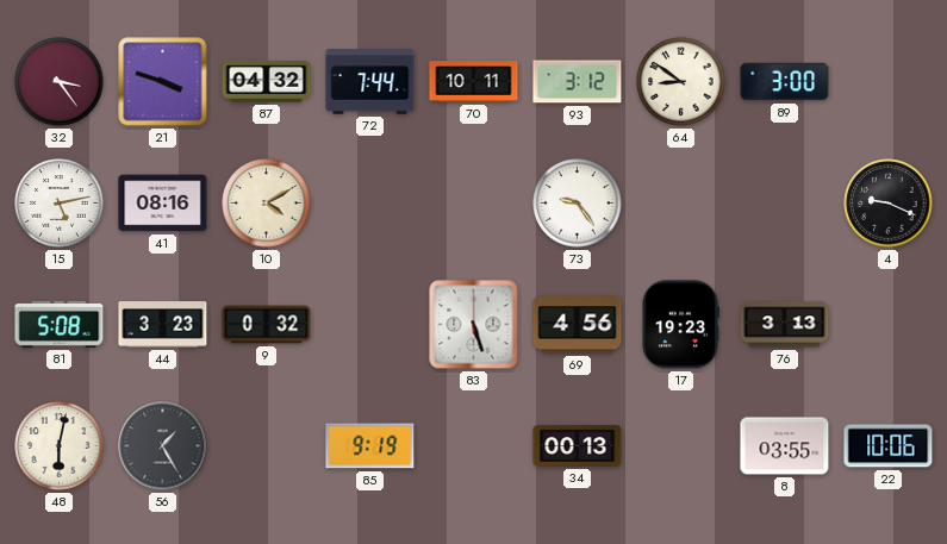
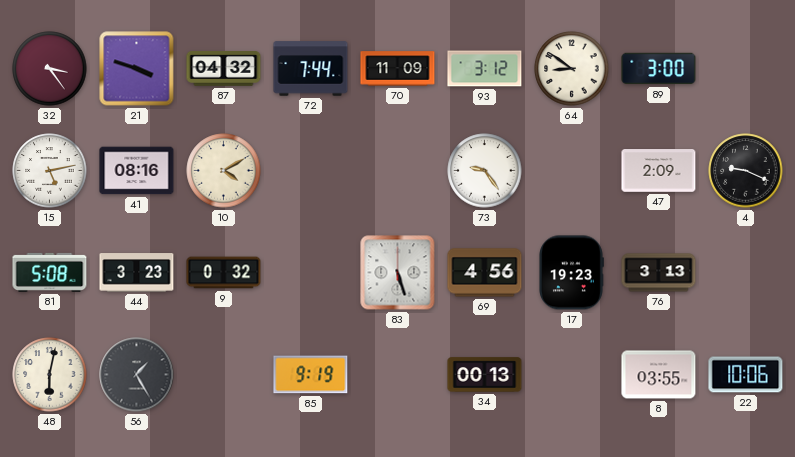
70: 10:11 -> 11:09
47: none -> 2:09
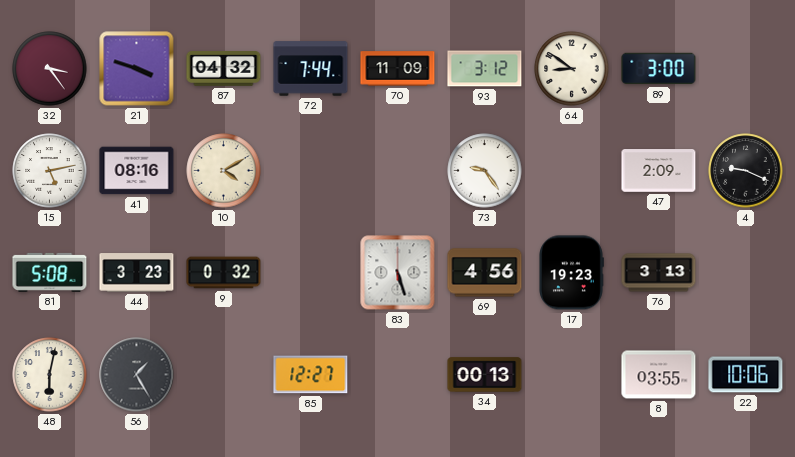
85: 9:19 -> 12:27
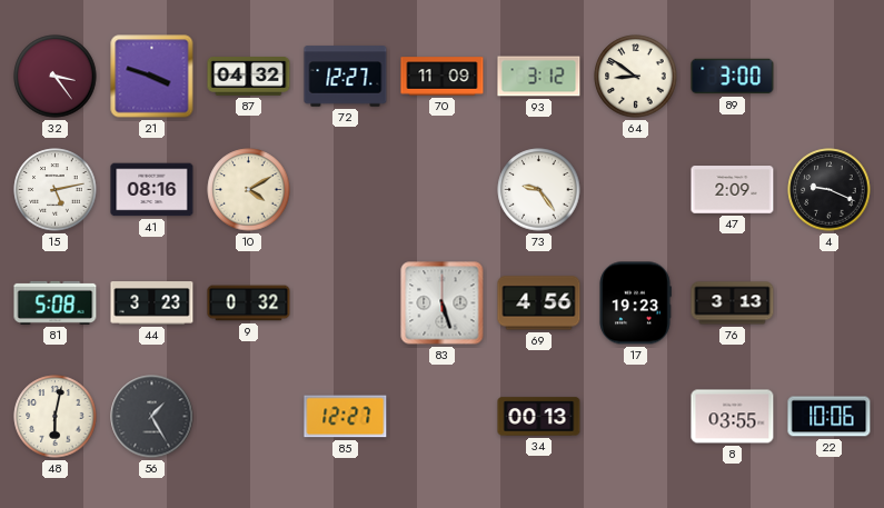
72: 7:44 -> 12:27
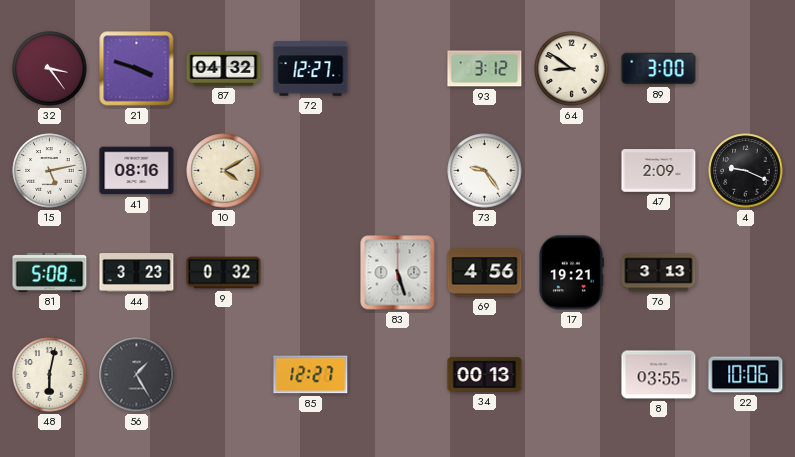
70: 11:09 -> none
17: 19:23 -> 19:21
